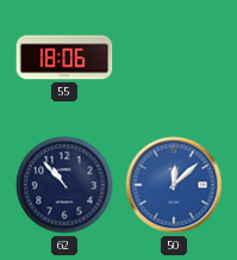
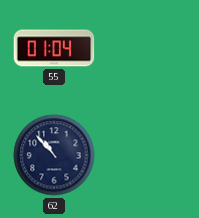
55: 18:06 -> 01:04
50: 12:08 -> none
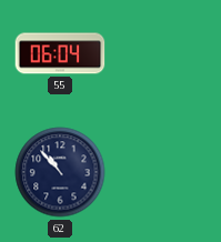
55: 01:04 -> 06:04
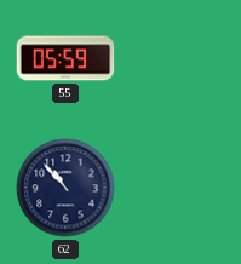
55: 06:04 -> 05:59
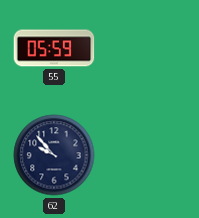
62: 10:53 -> 9:53
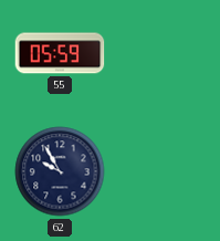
62: 9:53 -> 9:55
